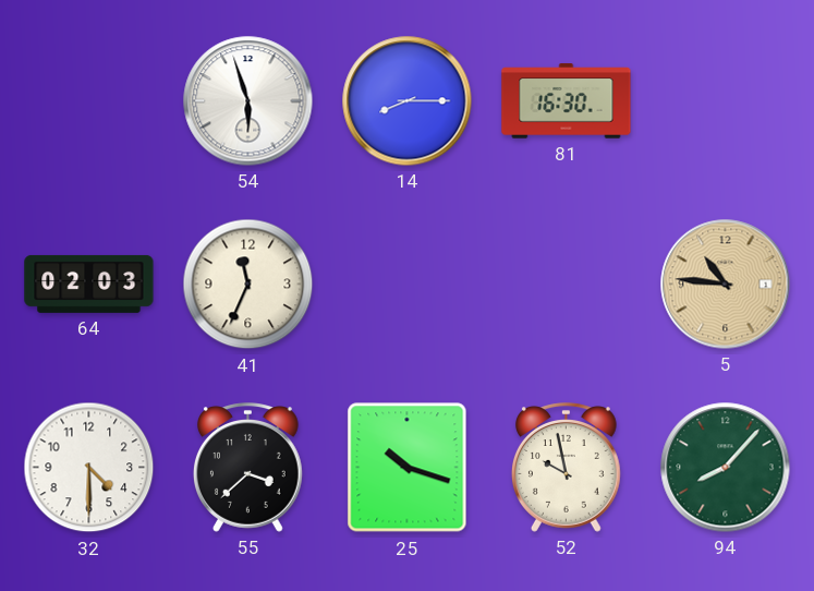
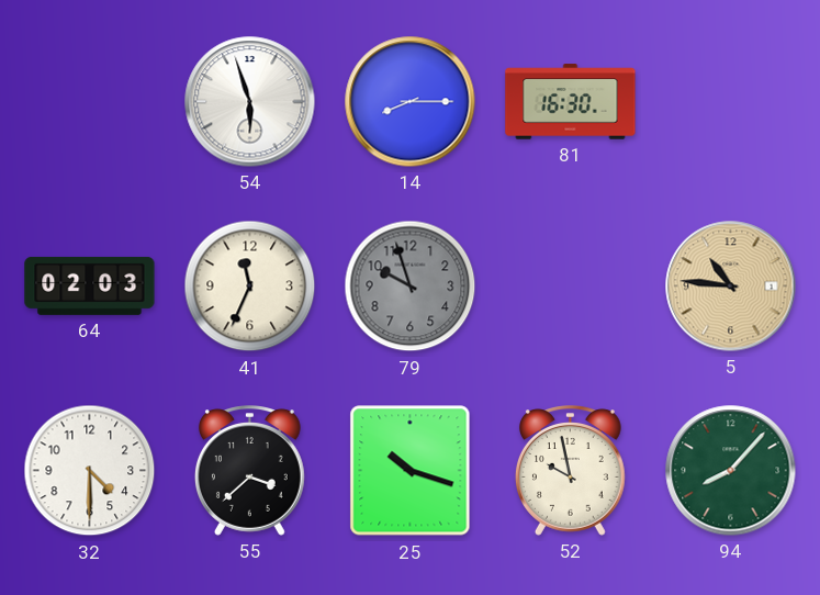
79: none -> 9:57
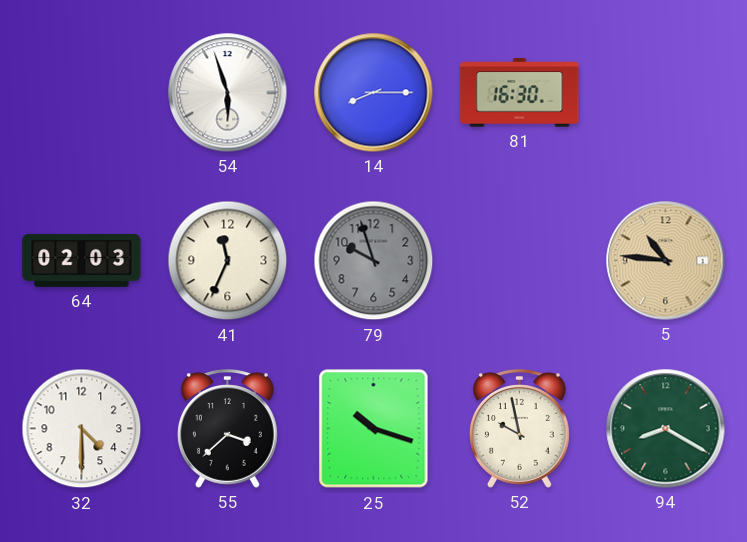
94: 8:07 -> 8:20
